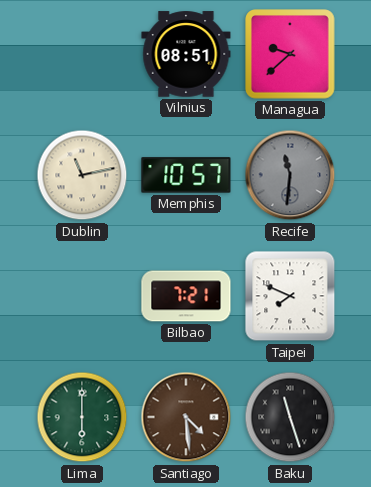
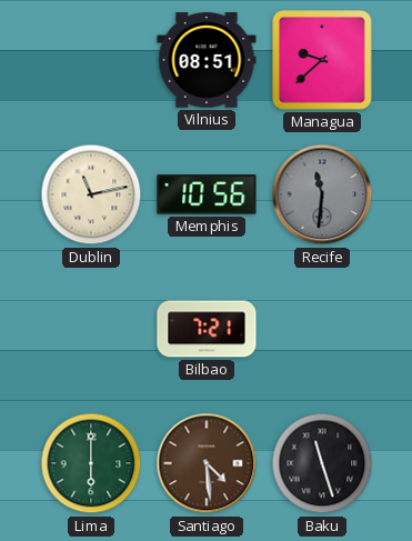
Memphis: 10:57 -> 10:56
Taipei: 7:49 -> none
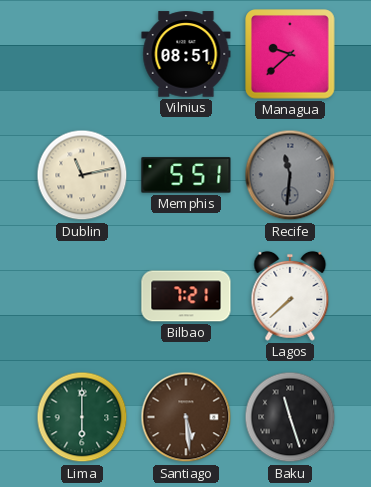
Memphis: 10:56 -> 5:51
Lagos: none -> 7:38
Santiago: 4:29 -> 5:29
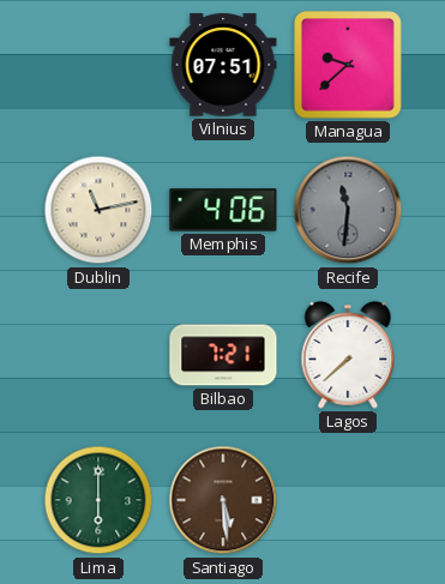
Vilnius: 08:51 -> 07:51
Memphis: 5:51 -> 4:06
Baku: 11:27 -> none
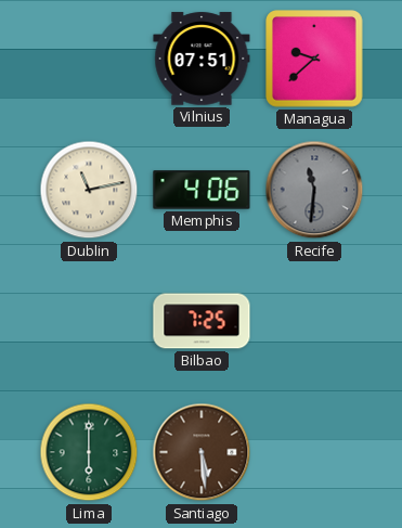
Bilbao: 7:21 -> 7:25
Lagos: 7:38 -> none
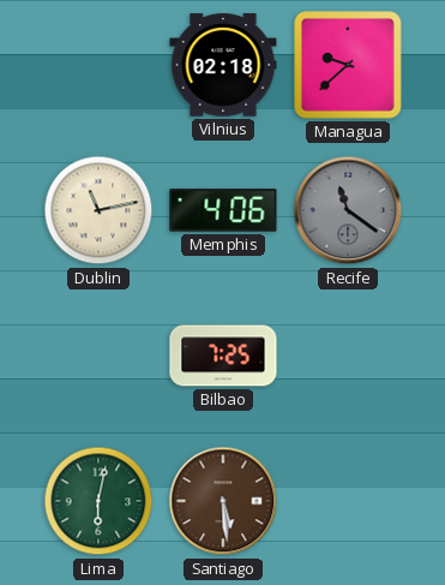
Vilnius: 07:51 -> 02:18
Recife: 11:31 -> 11:21
Lima: 6:00 -> 6:02
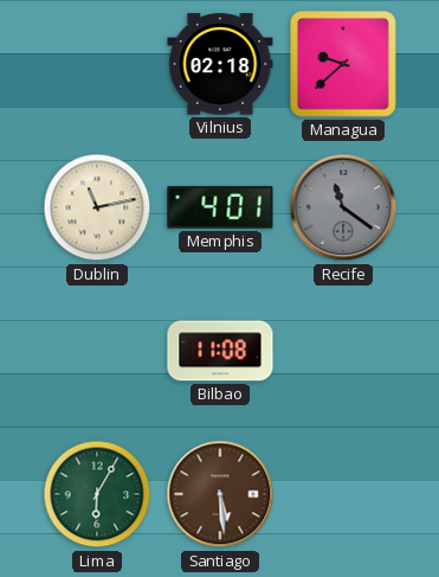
Memphis: 4:06 -> 4:01
Bilbao: 7:25 -> 11:08
Lima: 6:02 -> 6:05
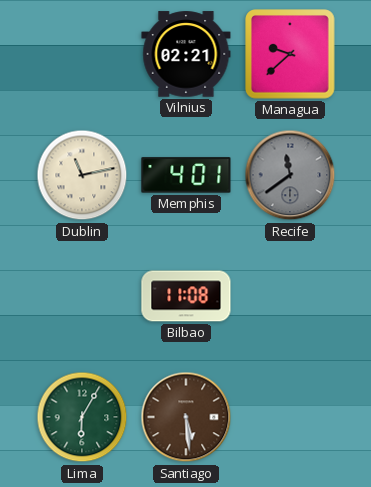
Vilnius: 02:18 -> 02:21
Recife: 11:21 -> 11:39
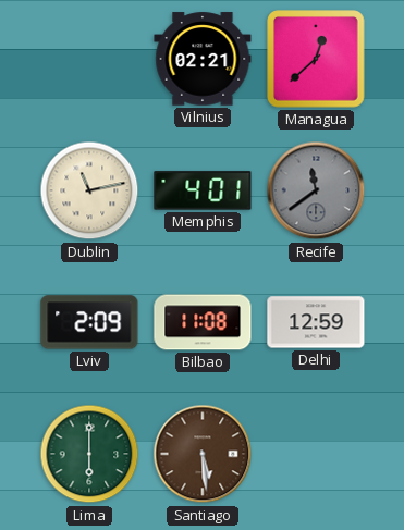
Managua: 9:38 -> 12:38
Lviv: none -> 2:09
Delhi: none -> 12:59
Lima: 6:05 -> 6:00
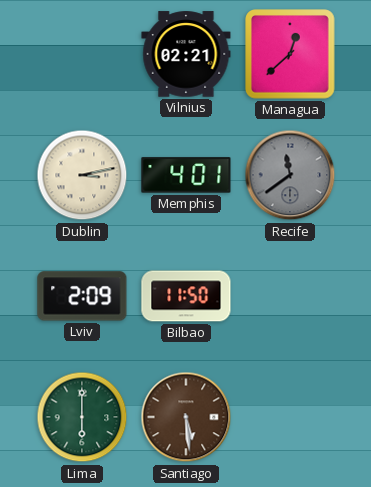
Dublin: 11:13 -> 3:13
Bilbao: 11:08 -> 11:50
Delhi: 12:59 -> none
